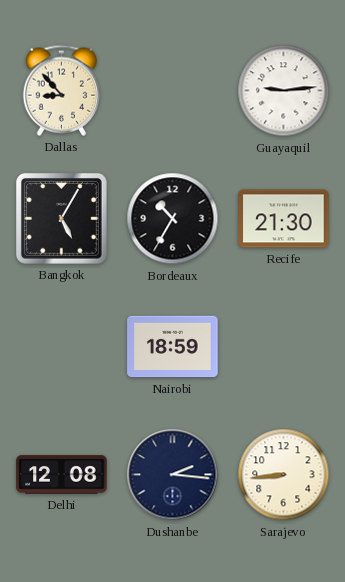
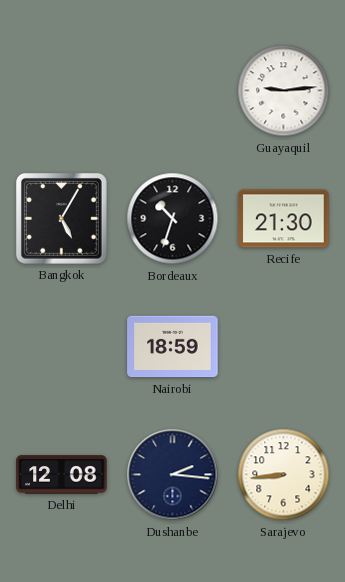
Dallas: 8:53 -> none
Bordeaux: 10:35 -> 10:33
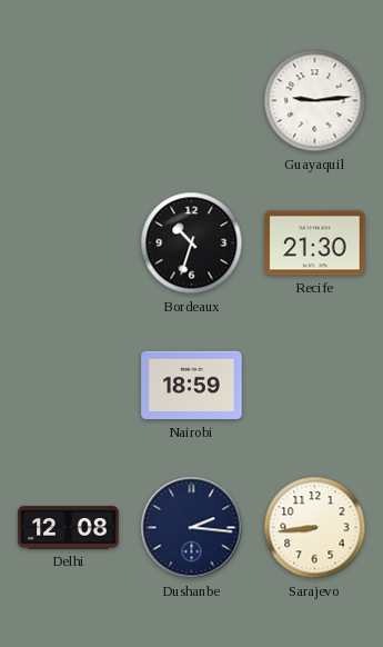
Bangkok: 5:05 -> none
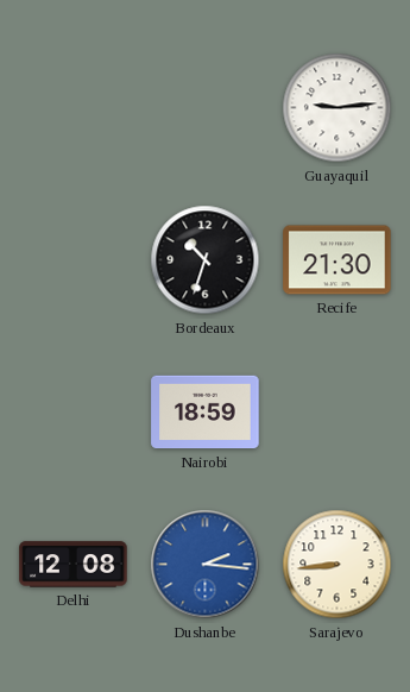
Dushanbe dial: navy -> blue
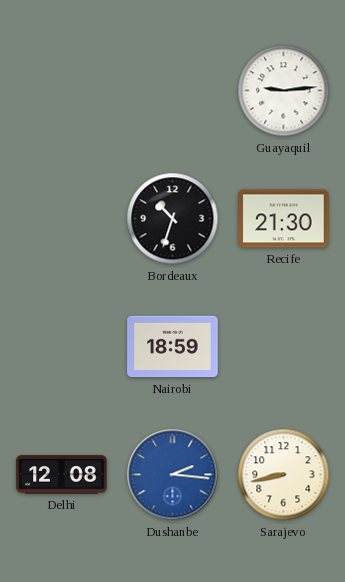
Sarajevo: 8:44 -> 8:43
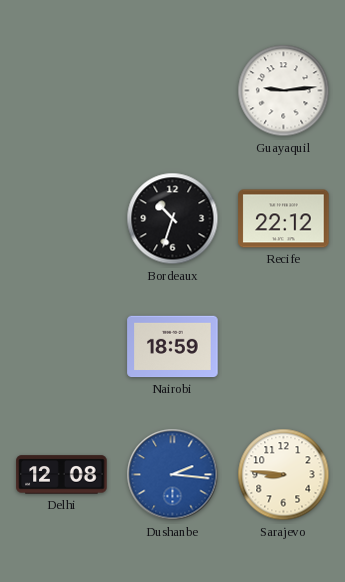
Recife: 21:30 -> 22:12
Sarajevo: 8:43 -> 8:46
